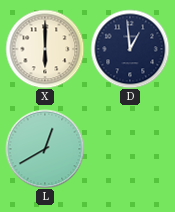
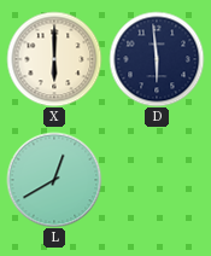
D: 12:59 -> 5:59
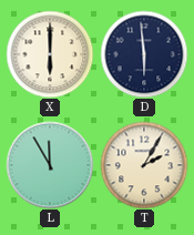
L: 12:40 -> 11:55
T: none -> 2:05
